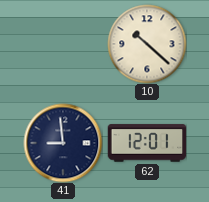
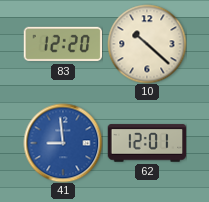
83: none -> 12:20
41 dial: navy -> blue
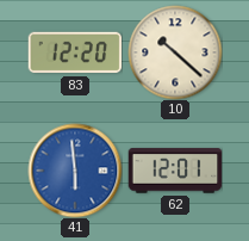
41: 8:59 -> 5:59
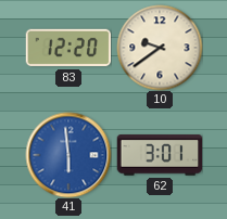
10: 10:22 -> 9:39
62: 12:01 -> 3:01
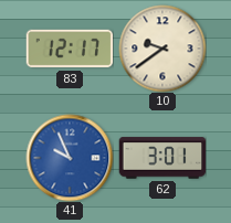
83: 12:20 -> 12:17
41: 5:59 -> 9:56
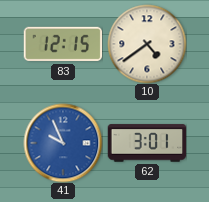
83: 12:17 -> 12:15
10: 9:39 -> 4:39
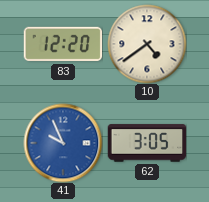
83: 12:15 -> 12:20
62: 3:01 -> 3:05
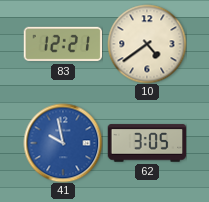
83: 12:20 -> 12:21
41: 9:56 -> 9:58
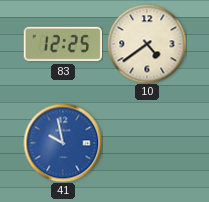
83: 12:21 -> 12:25
62: 3:05 -> none
